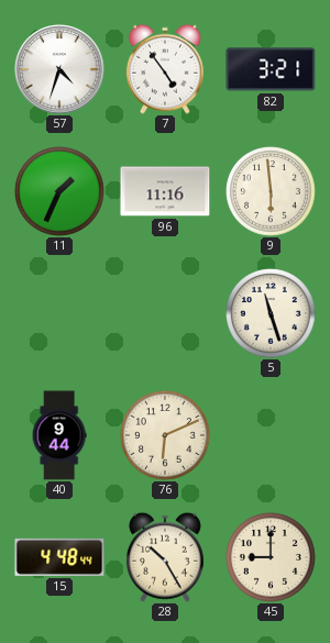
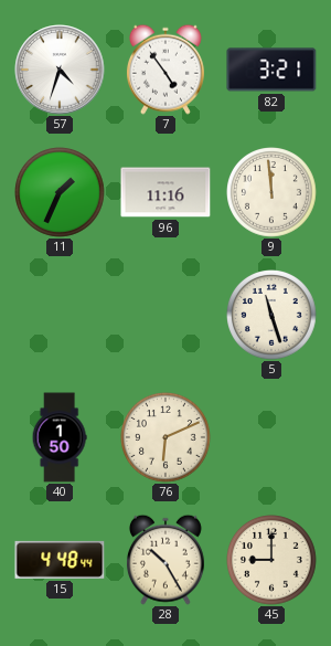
9: 5:59 -> 11:59
40: 9:44 -> 1:50
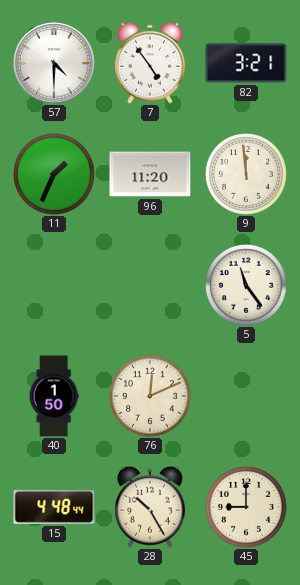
57: 4:33 -> 4:30
96: 11:16 -> 11:20
5: 11:27 -> 11:24
76: 6:11 -> 12:11
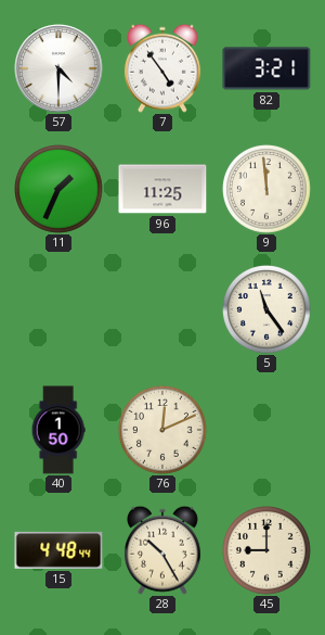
96: 11:20 -> 11:25
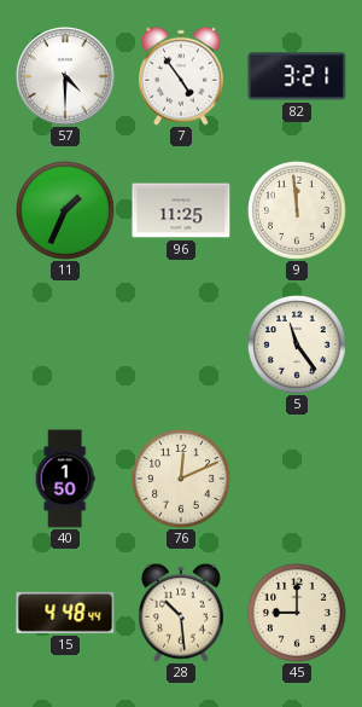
28: 10:25 -> 10:29
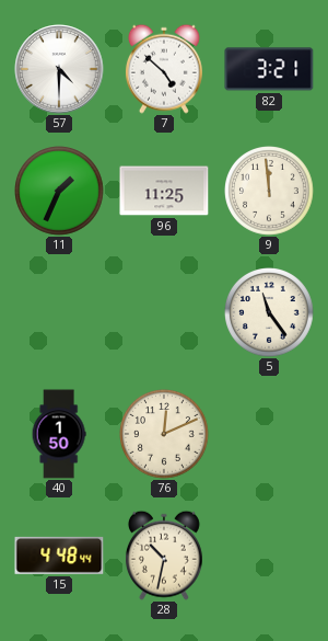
7: 4:54 -> 4:52
28: 10:29 -> 10:32
45: 9:00 -> none
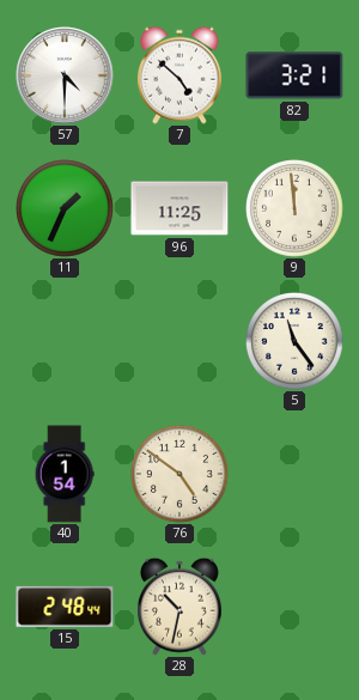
40: 1:50 -> 1:54
76: 12:11 -> 4:51
15: 4:48 -> 2:48
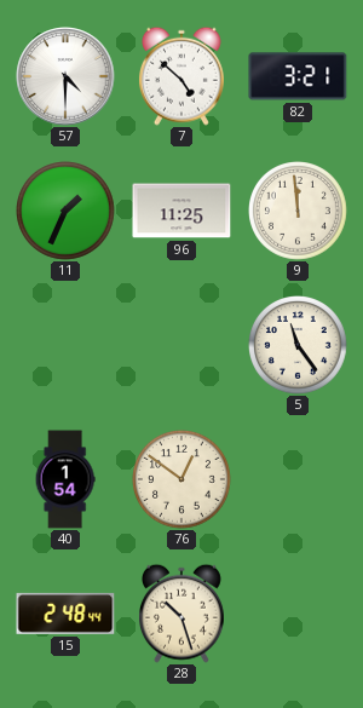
76: 4:51 -> 12:51
28: 10:32 -> 10:27
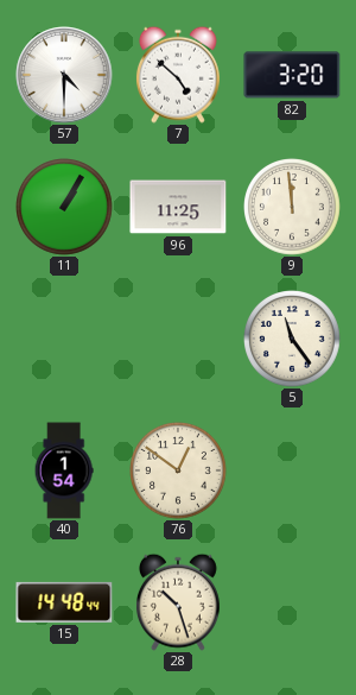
82: 3:21 -> 3:20
11: 1:34 -> 1:05
15: 2:48 -> 14:48
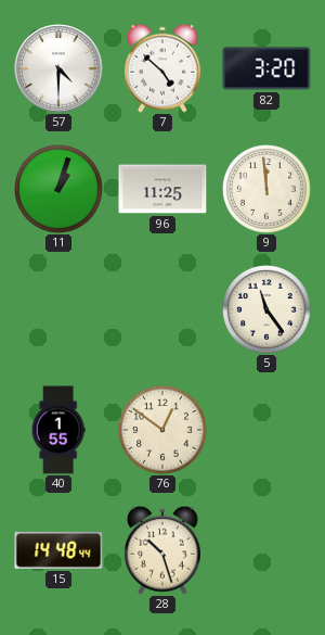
11: 1:05 -> 1:03
40: 1:54 -> 1:55
